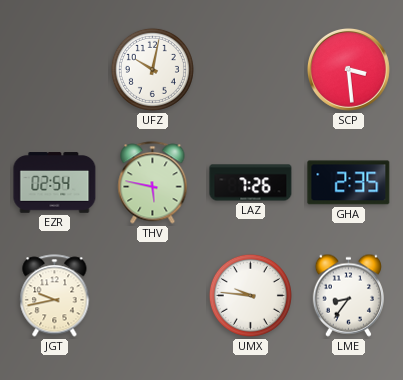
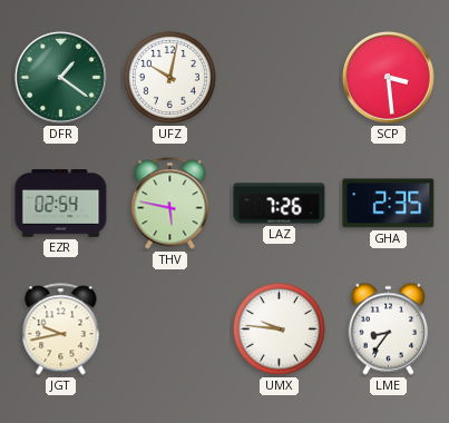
DFR: none -> 1:21
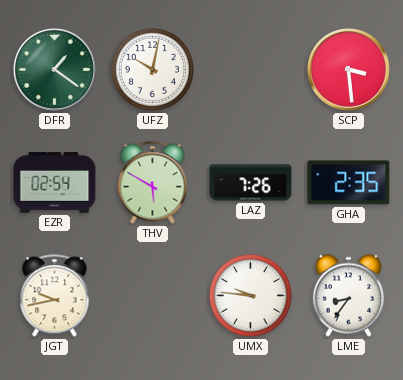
THV: 5:47 -> 5:50
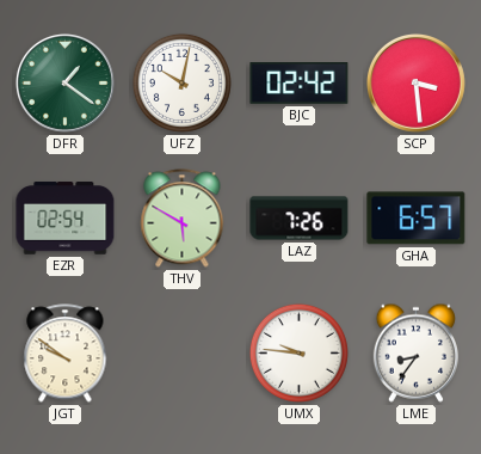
BJC: none -> 02:42
GHA: 2:35 -> 6:57
JGT: 9:43 -> 9:51
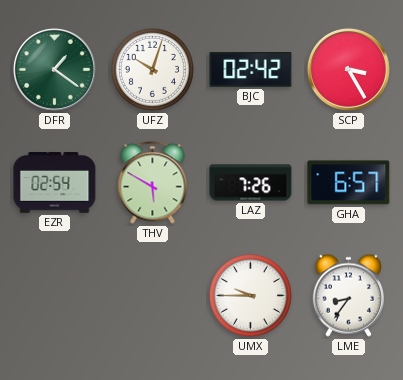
UFZ: 10:02 -> 10:03
SCP: 3:29 -> 3:25
JGT: 9:51 -> none
UMX: 9:46 -> 9:45
